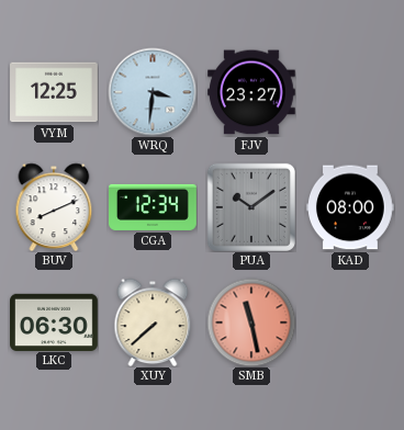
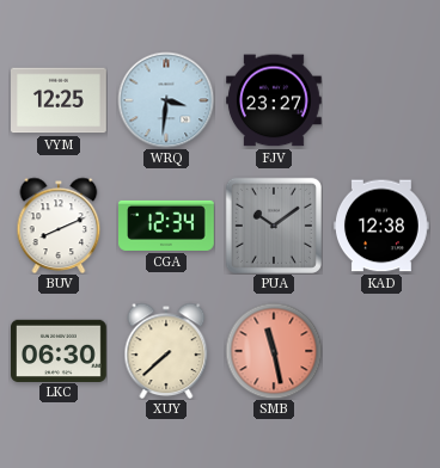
KAD: 08:00 -> 12:38
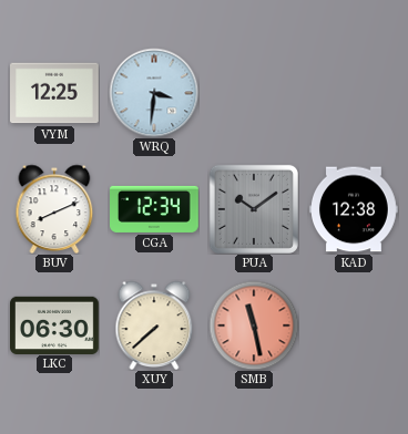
FJV: 23:27 -> none
